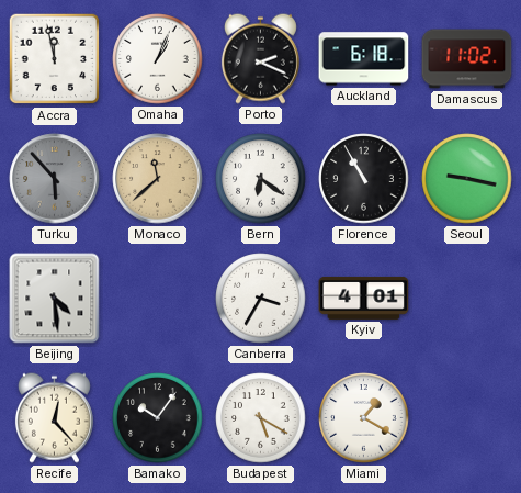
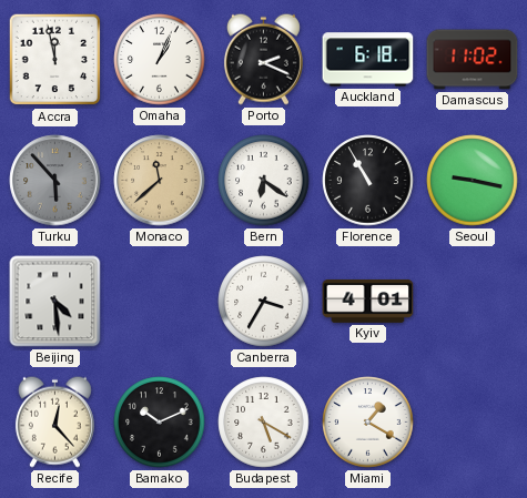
Bamako: 10:06 -> 10:11
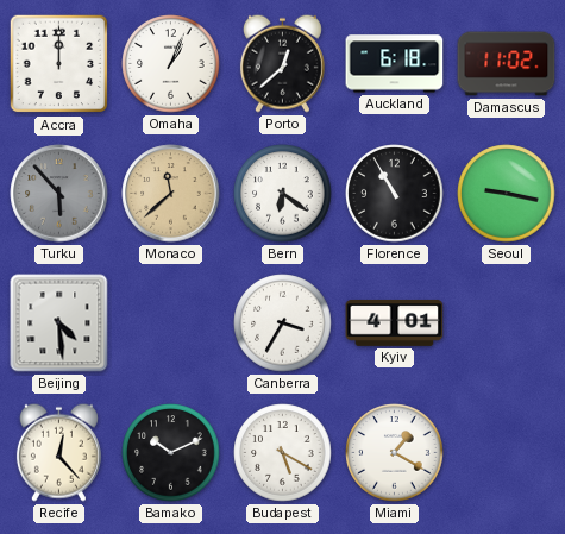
Accra: 11:58 -> 12:00
Porto: 2:19 -> 12:38
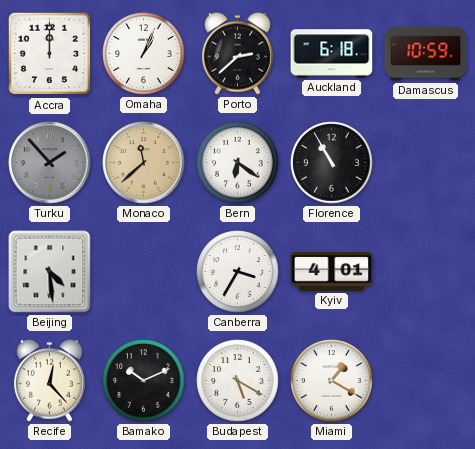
Porto: 12:38 -> 2:38
Damascus: 11:02 -> 10:59
Turku: 5:53 -> 1:53
Seoul: 9:17 -> none
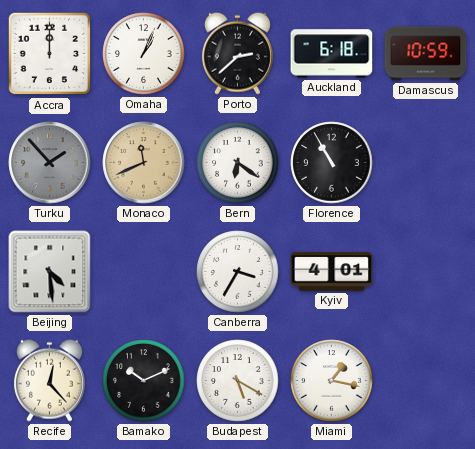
Monaco: 11:38 -> 11:41
Miami: 1:20 -> 1:17
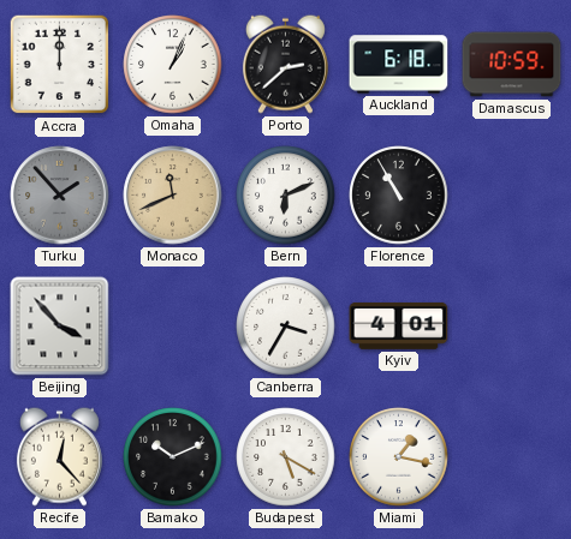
Bern: 6:21 -> 6:11
Beijing: 4:29 -> 3:53
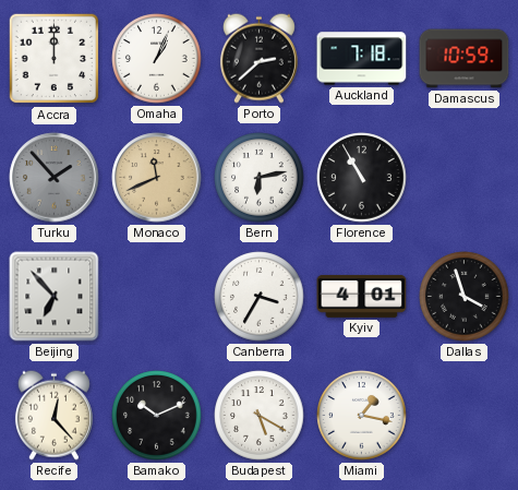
Auckland: 6:18 -> 7:18
Bern: 6:11 -> 6:13
Beijing: 3:53 -> 6:53
Dallas: none -> 3:57
